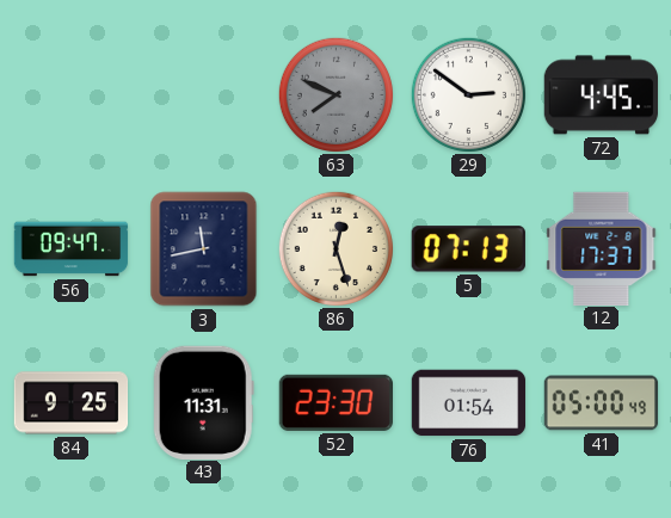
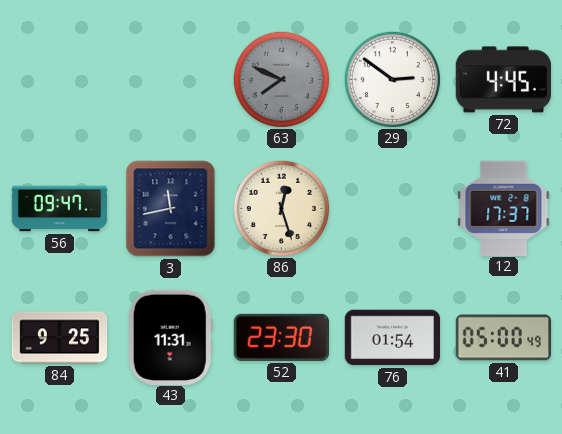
5: 07:13 -> none
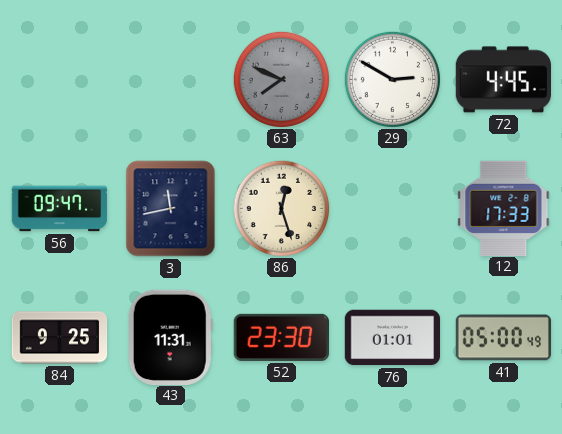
29: 2:51 -> 2:50
12: 17:37 -> 17:33
76: 01:54 -> 01:01
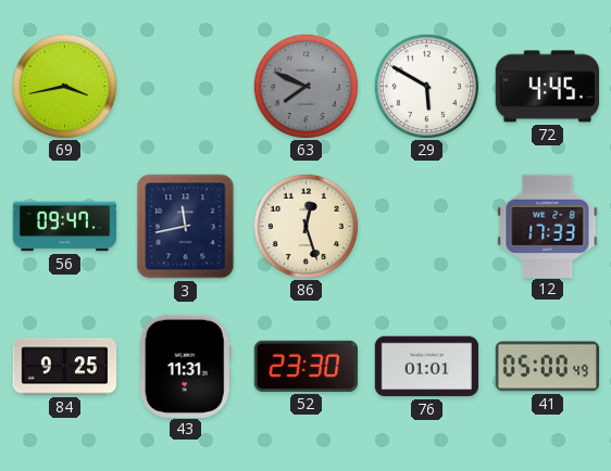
69: none -> 3:43
29: 2:50 -> 5:50
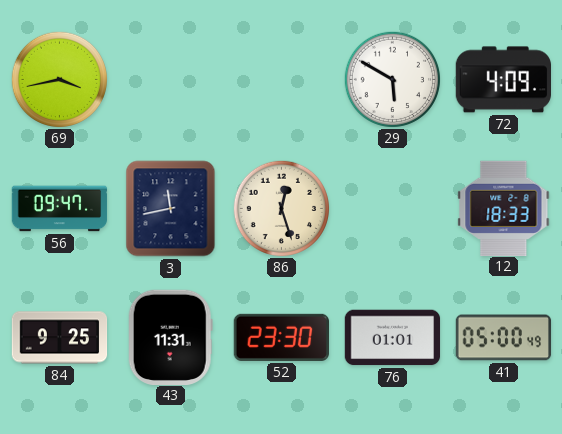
63: 7:49 -> none
72: 4:45 -> 4:09
12: 17:33 -> 18:33
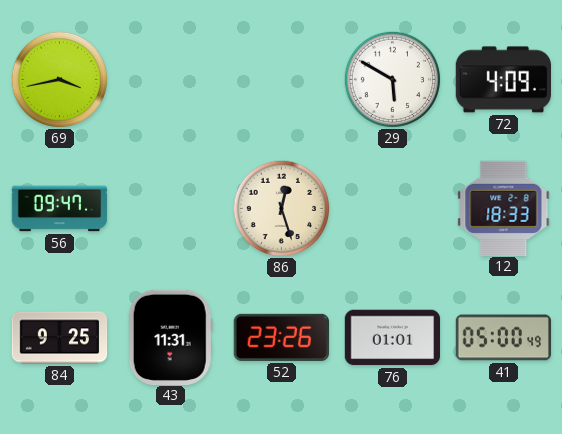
3: 11:43 -> none
52: 23:30 -> 23:26
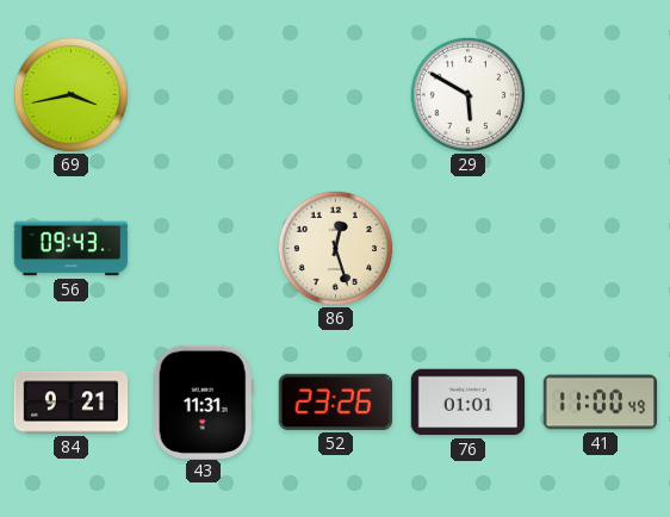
72: 4:09 -> none
56: 09:47 -> 09:43
12: 18:33 -> none
84: 9:25 -> 9:21
41: 05:00 -> 11:00
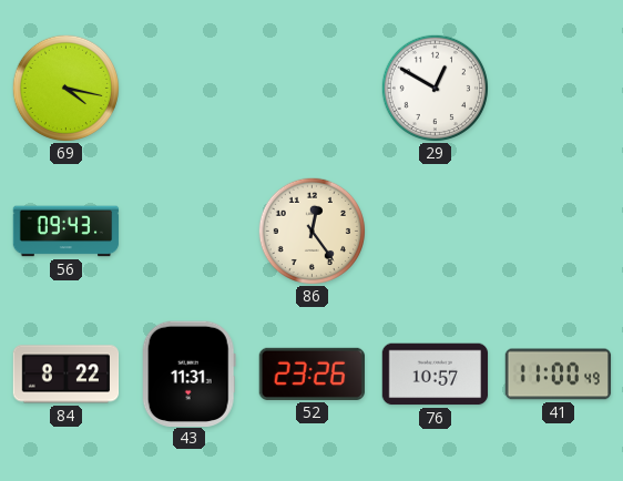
69: 3:43 -> 4:17
29: 5:50 -> 12:50
86: 12:27 -> 12:24
84: 9:21 -> 8:22
76: 01:01 -> 10:57
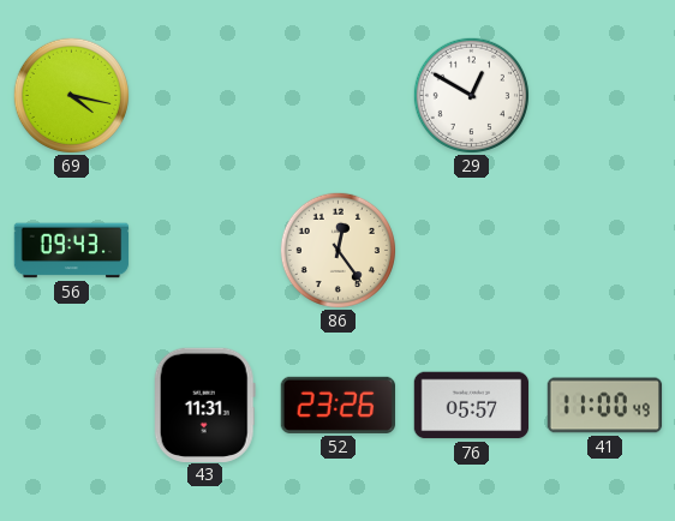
84: 8:22 -> none
76: 10:57 -> 05:57
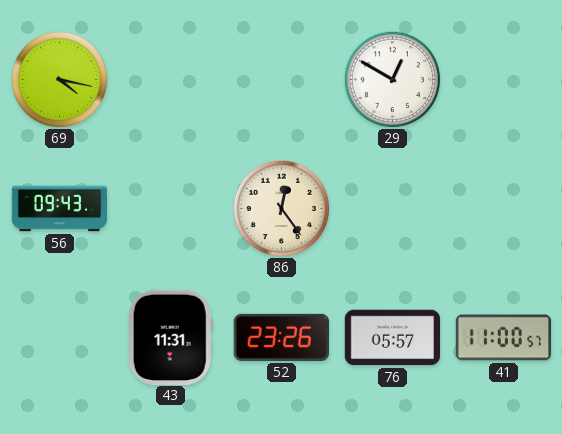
41: 11:00:49 -> 11:00:57
